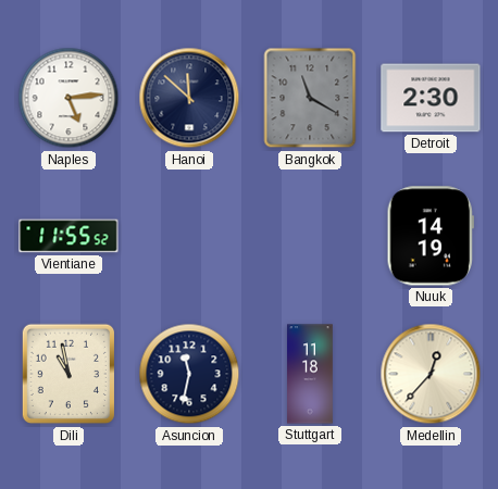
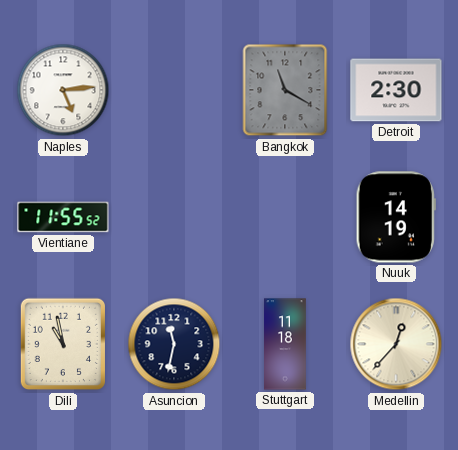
Hanoi: 11:52 -> none
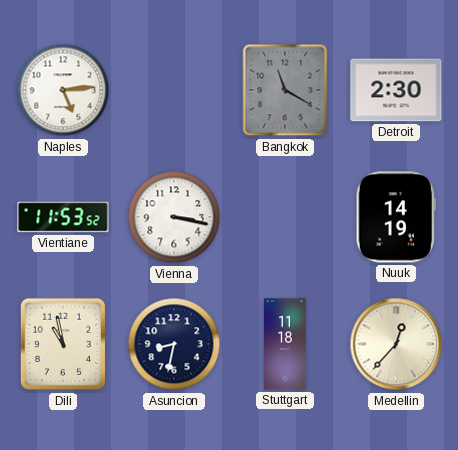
Vientiane: 11:55 -> 11:53
Vienna: none -> 3:17
Asuncion: 11:32 -> 8:32
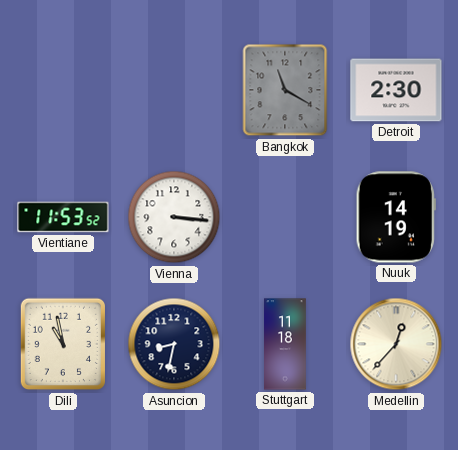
Naples: 5:14 -> none
Vienna: 3:17 -> 3:16
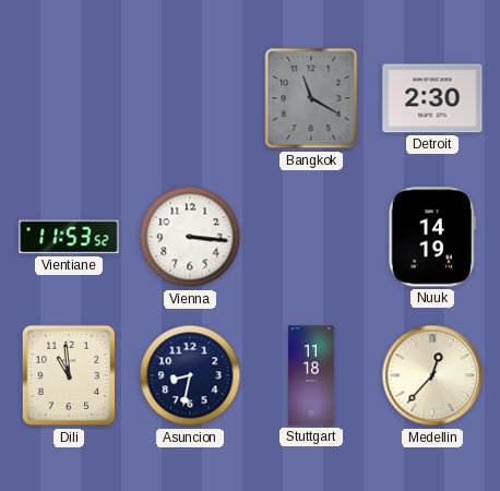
Dili: 10:58 -> 10:59
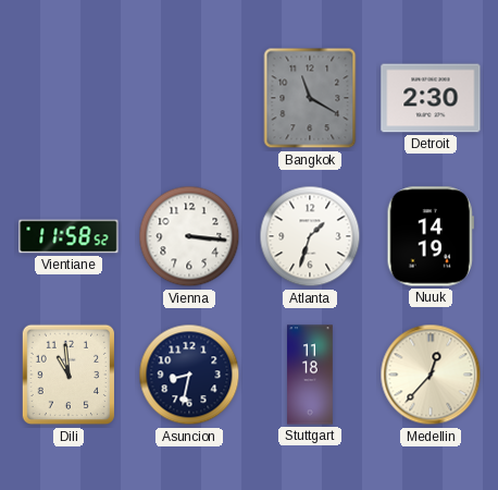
Vientiane: 11:53 -> 11:58
Atlanta: none -> 1:33
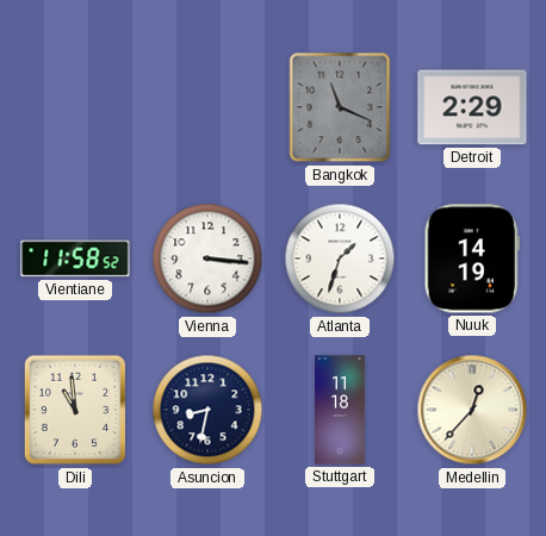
Bangkok: 11:20 -> 11:19
Detroit: 2:30 -> 2:29
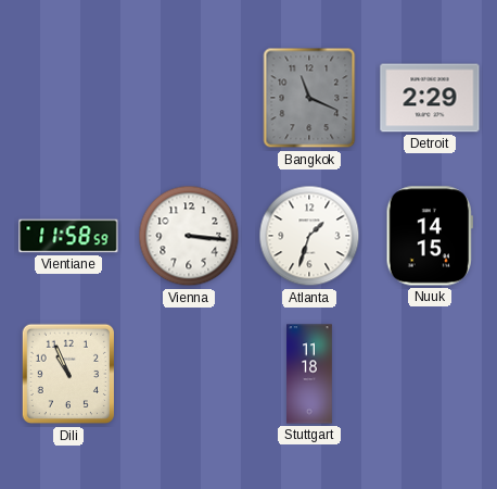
Vientiane: 11:58:52 -> 11:58:59
Nuuk: 14:19 -> 14:15
Dili: 10:59 -> 10:56
Asuncion: 8:32 -> none
Medellin: 12:37 -> none
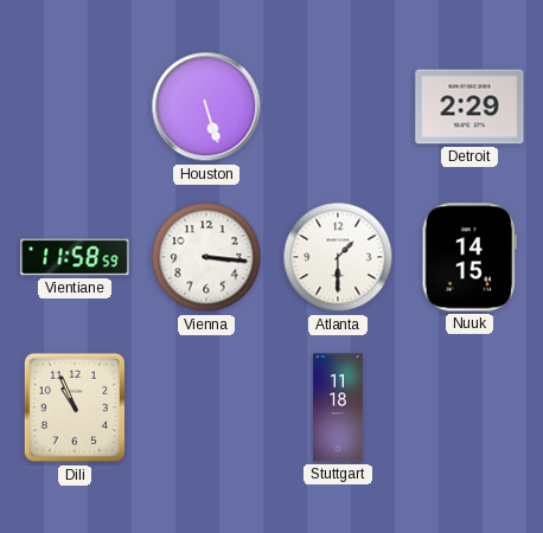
Houston: none -> 5:27
Bangkok: 11:19 -> none
Atlanta: 1:33 -> 1:30
